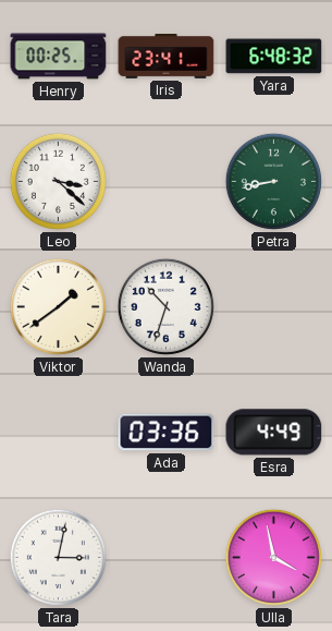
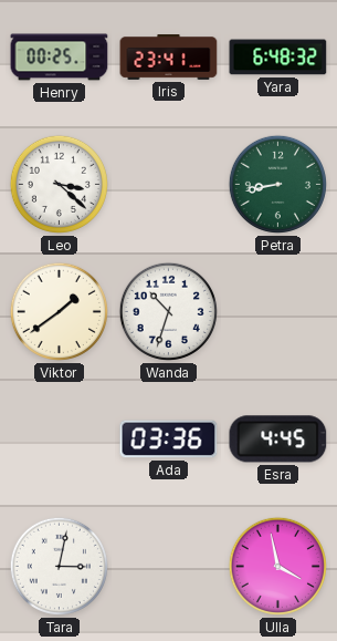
Esra: 4:49 -> 4:45
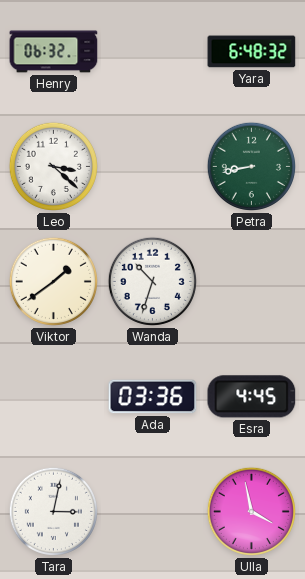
Henry: 00:25 -> 06:32
Iris: 23:41 -> none
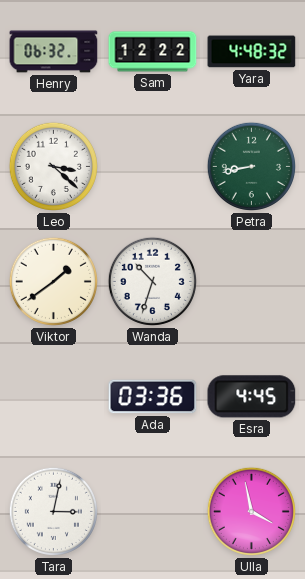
Sam: none -> 12:22
Yara: 6:48 -> 4:48
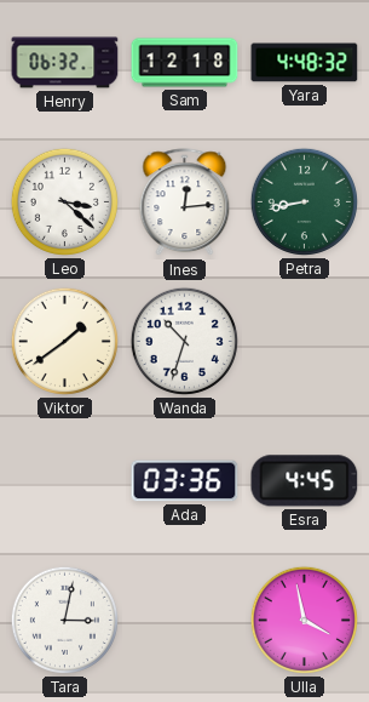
Sam: 12:22 -> 12:18
Ines: none -> 12:14
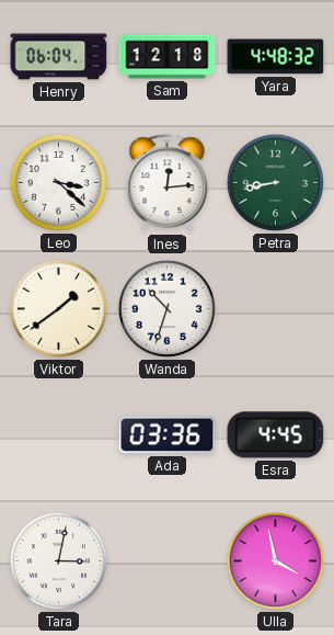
Henry: 06:32 -> 06:04
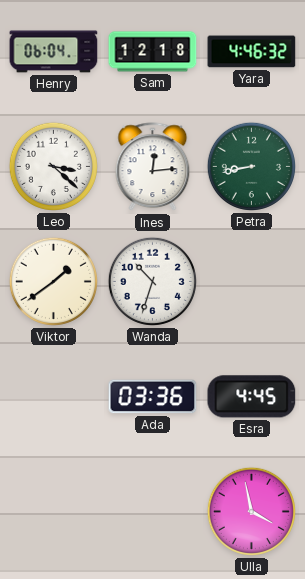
Yara: 4:48 -> 4:46
Tara: 3:02 -> none
